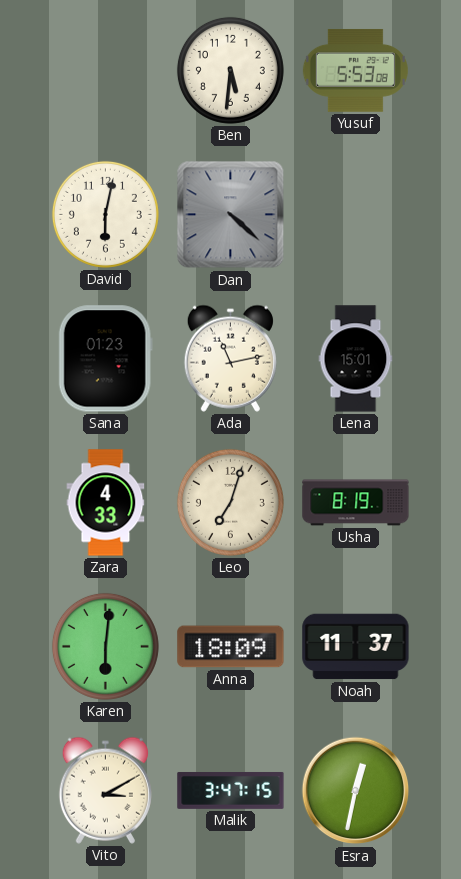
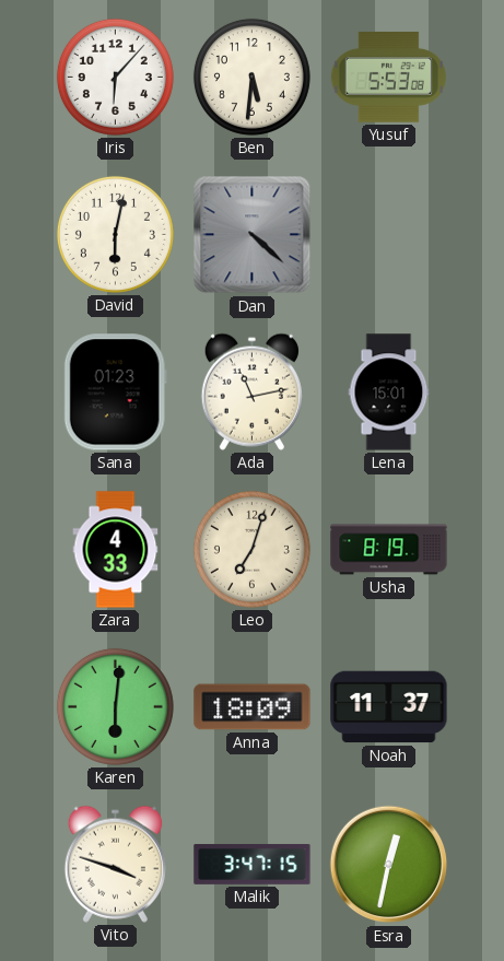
Iris: none -> 6:07
Vito: 3:10 -> 3:48
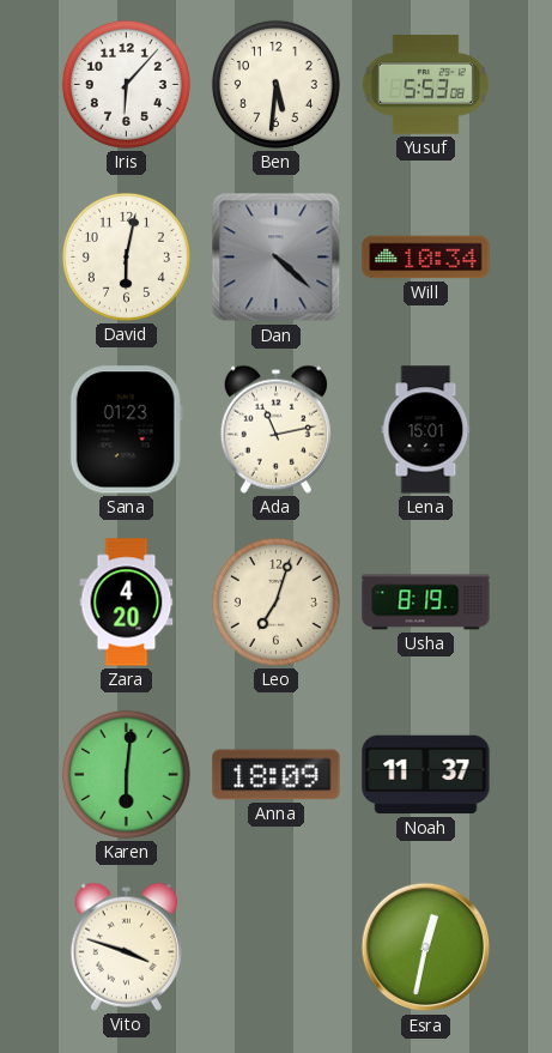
Will: none -> 10:34
Zara: 4:33 -> 4:20
Malik: 3:47 -> none
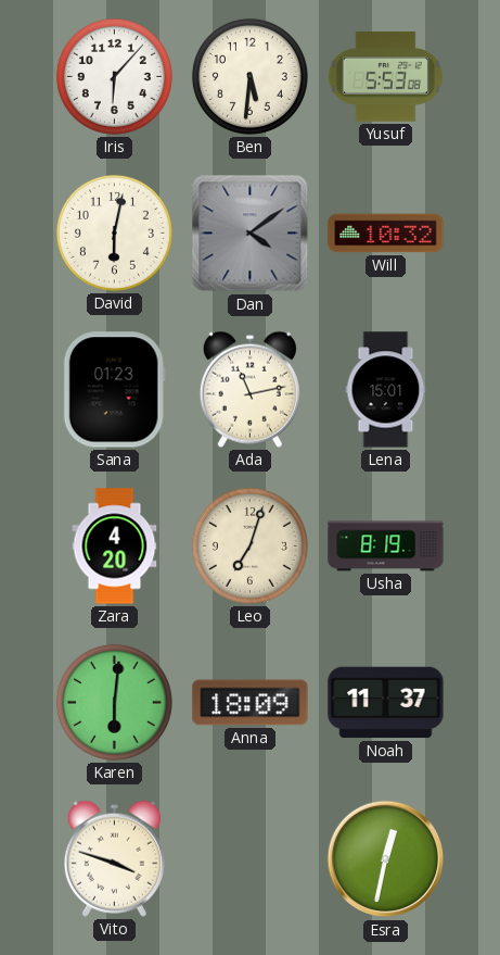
Dan: 4:22 -> 4:09
Will: 10:34 -> 10:32
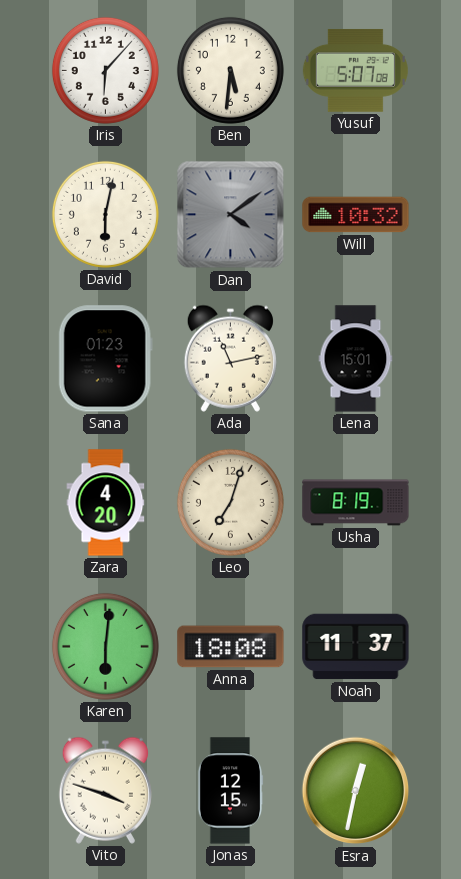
Yusuf: 5:53 -> 5:07
Anna: 18:09 -> 18:08
Jonas: none -> 12:15
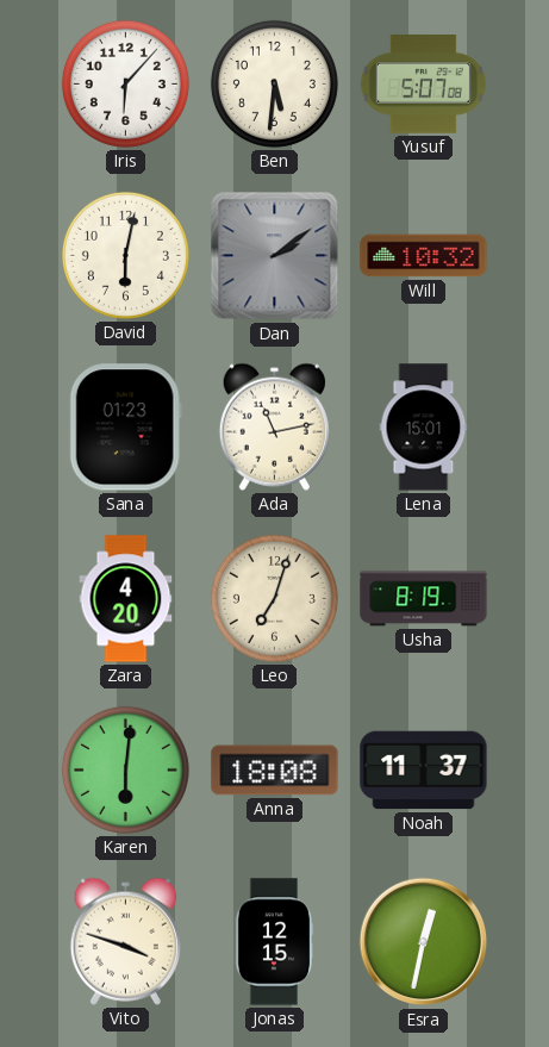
Dan: 4:09 -> 2:09
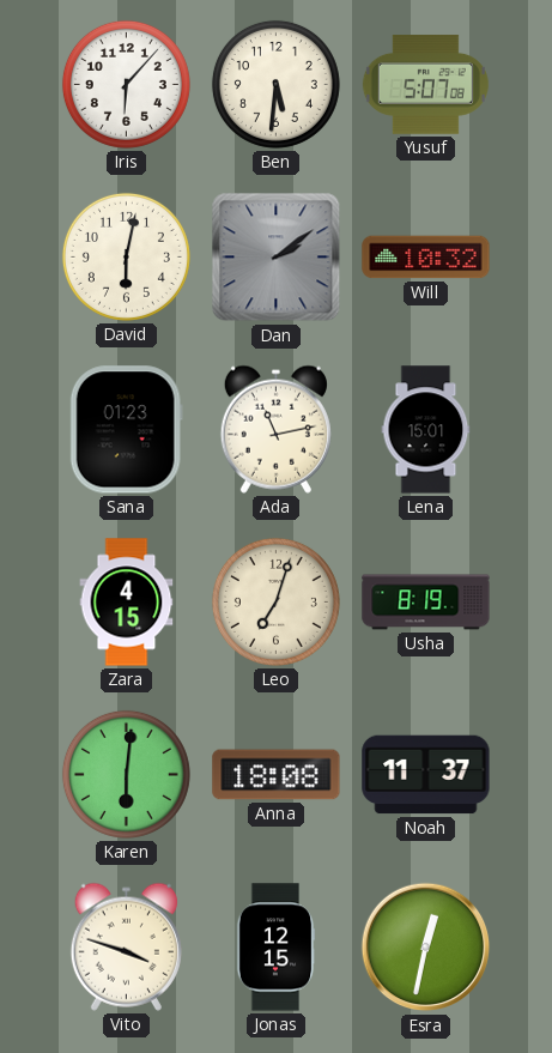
Zara: 4:20 -> 4:15
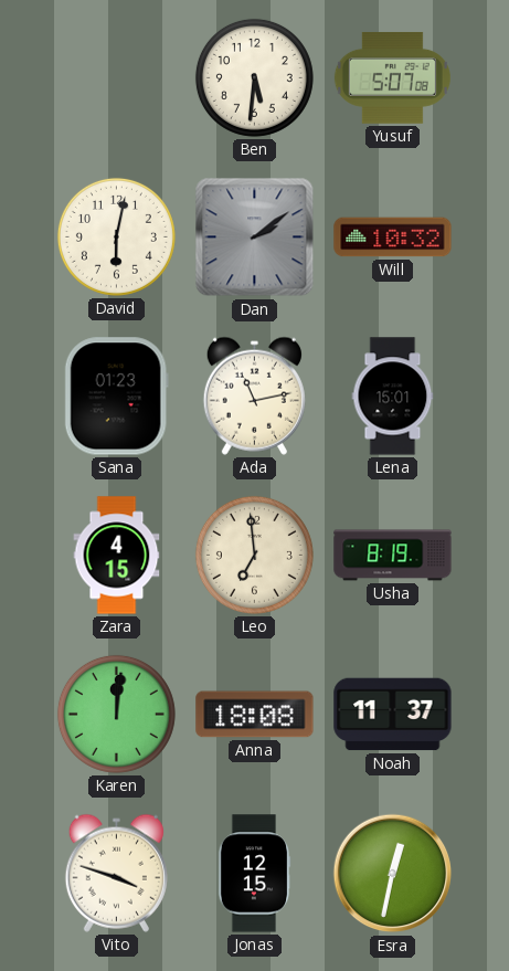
Iris: 6:07 -> none
Leo: 7:03 -> 6:59
Karen: 6:01 -> 12:01
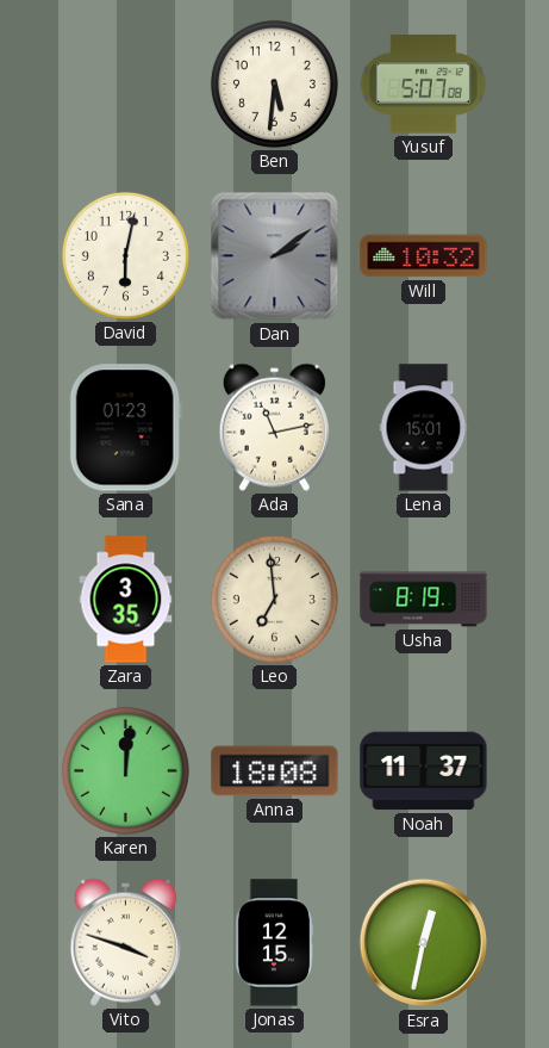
Zara: 4:15 -> 3:35
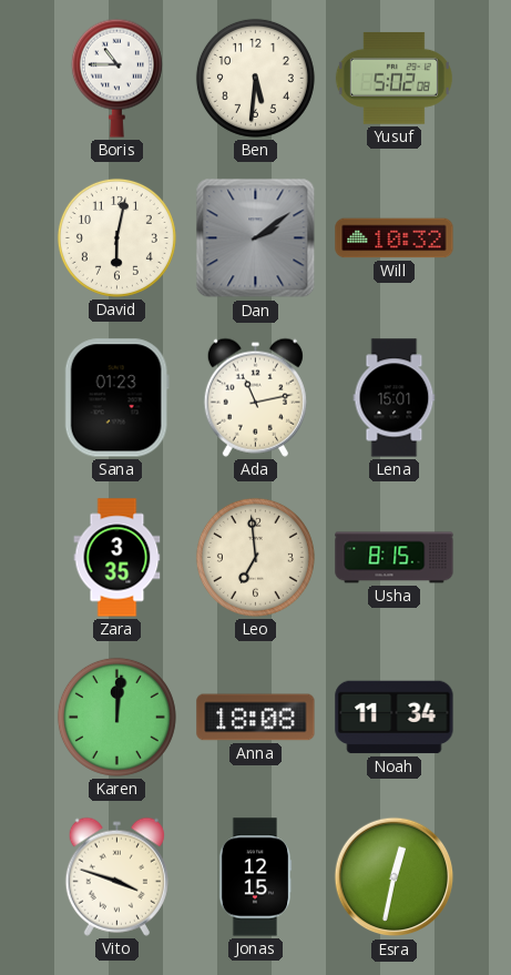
Boris: none -> 10:45
Yusuf: 5:07 -> 5:02
Usha: 8:19 -> 8:15
Noah: 11:37 -> 11:34
